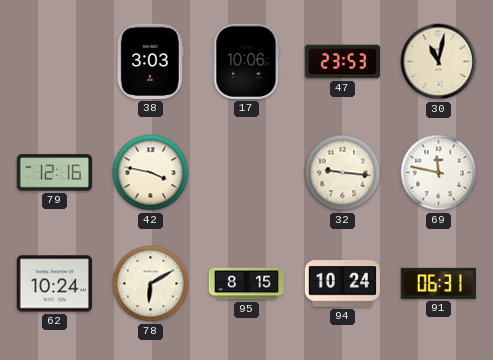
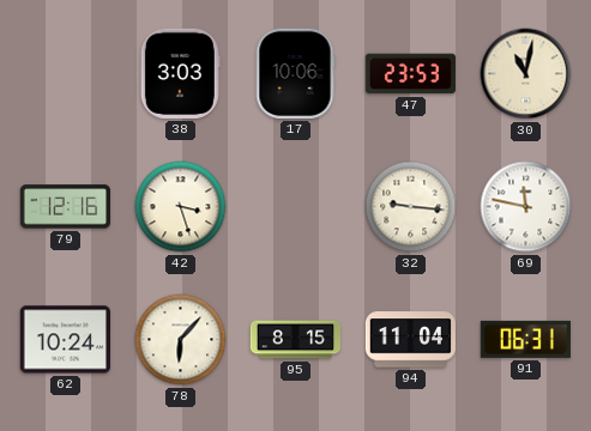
42: 3:47 -> 3:27
78: 6:10 -> 6:07
94: 10:24 -> 11:04
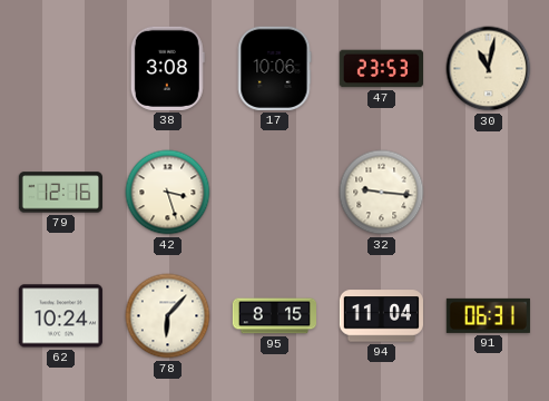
38: 3:03 -> 3:08
69: 11:47 -> none
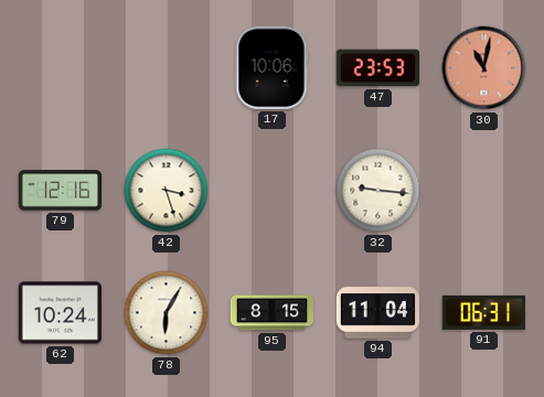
38: 3:08 -> none
30 dial: cream -> salmon
78: 6:07 -> 6:05
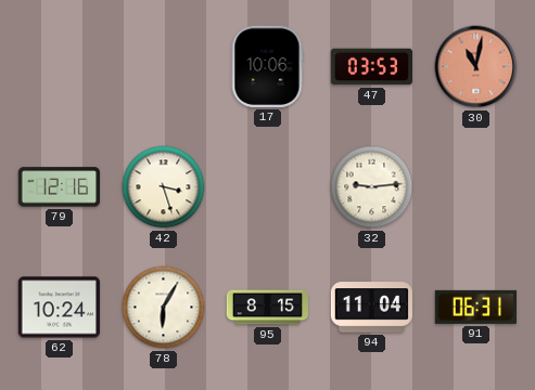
47: 23:53 -> 03:53
32: 9:16 -> 9:14
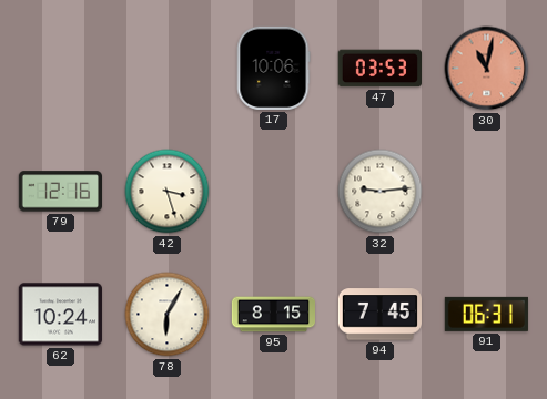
94: 11:04 -> 7:45
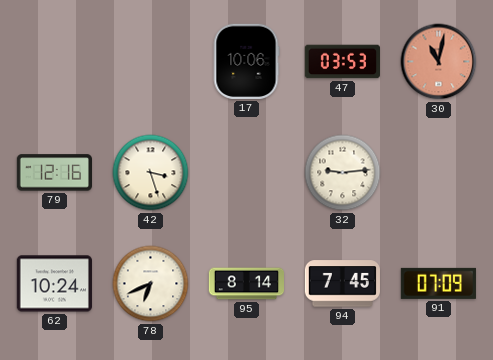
78: 6:05 -> 6:41
95: 8:15 -> 8:14
91: 06:31 -> 07:09
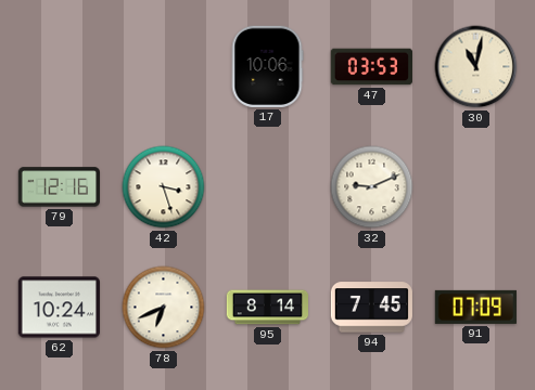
30 dial: salmon -> cream
32: 9:14 -> 9:11
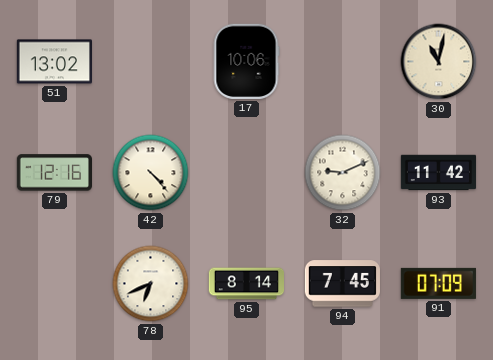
51: none -> 13:02
47: 03:53 -> none
42: 3:27 -> 4:23
93: none -> 11:42
62: 10:24 -> none
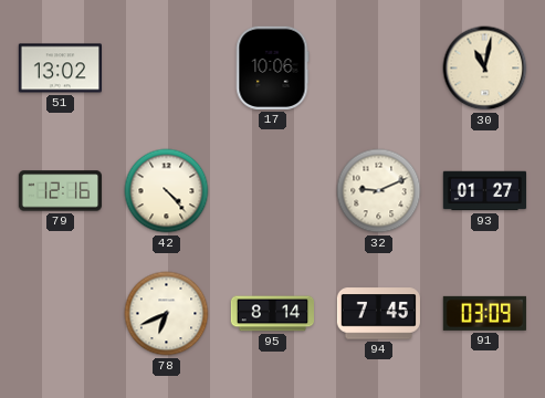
93: 11:42 -> 01:27
91: 07:09 -> 03:09
